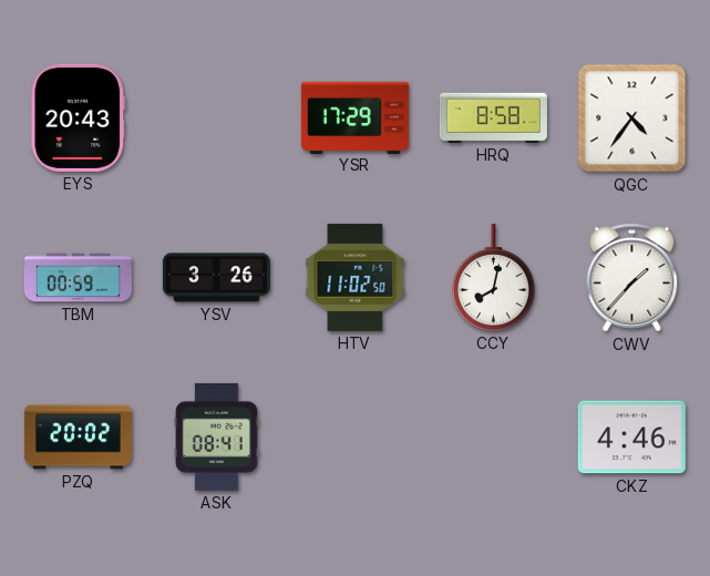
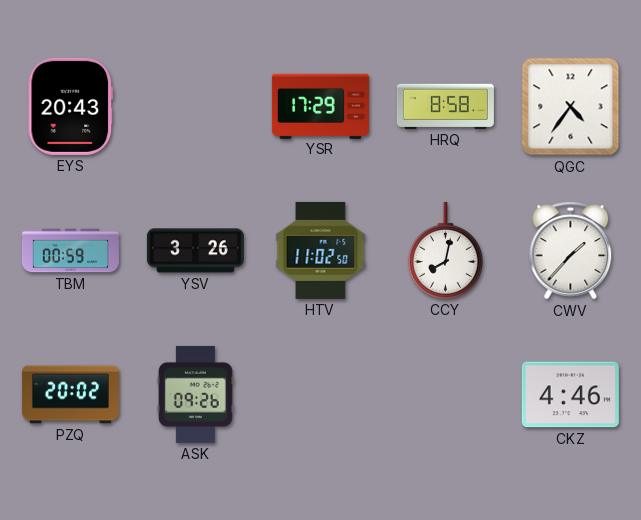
ASK: 08:41 -> 09:26
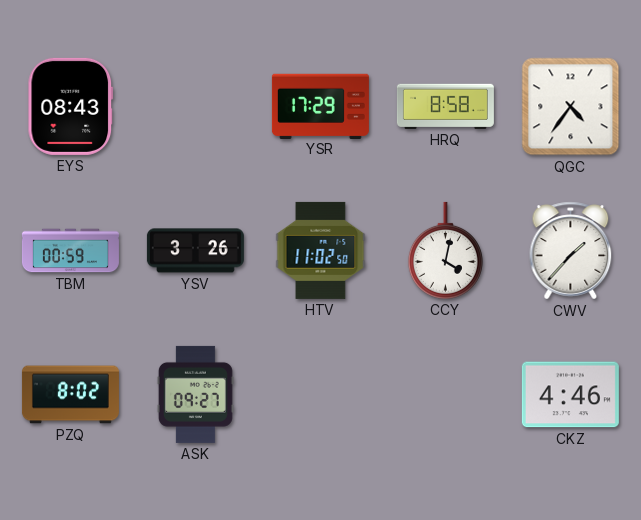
EYS: 20:43 -> 08:43
CCY: 8:02 -> 4:02
PZQ: 20:02 -> 8:02
ASK: 09:26 -> 09:27
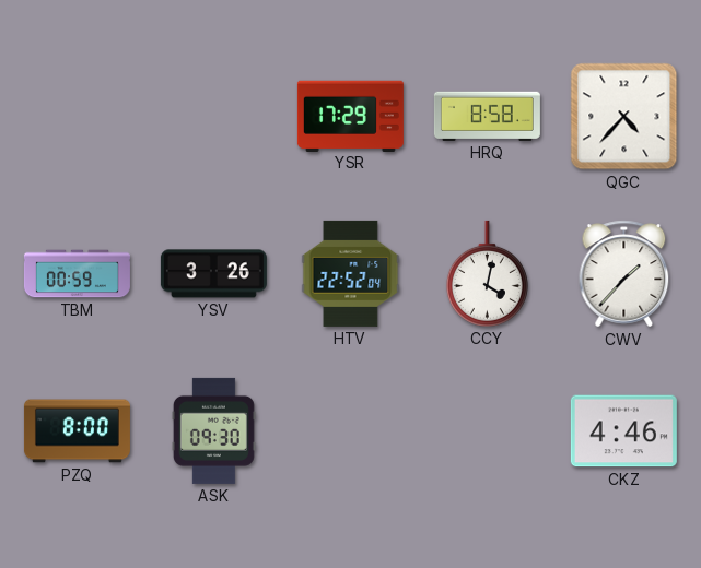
EYS: 08:43 -> none
QGC: 4:36 -> 4:37
HTV: 11:02 -> 22:52
PZQ: 8:02 -> 8:00
ASK: 09:27 -> 09:30
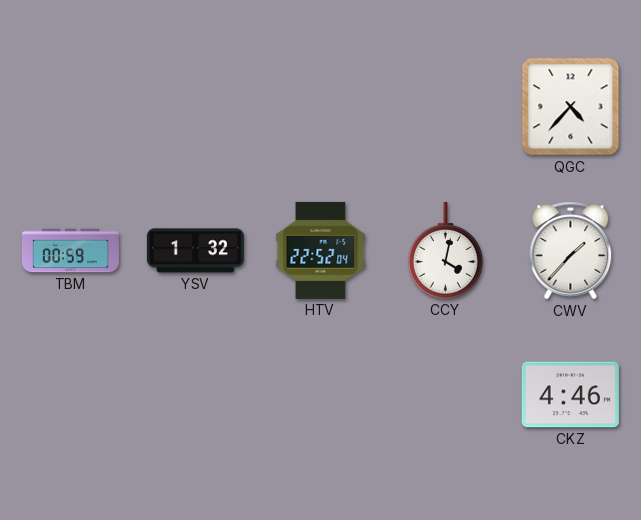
YSR: 17:29 -> none
HRQ: 8:58 -> none
YSV: 3:26 -> 1:32
PZQ: 8:00 -> none
ASK: 09:30 -> none
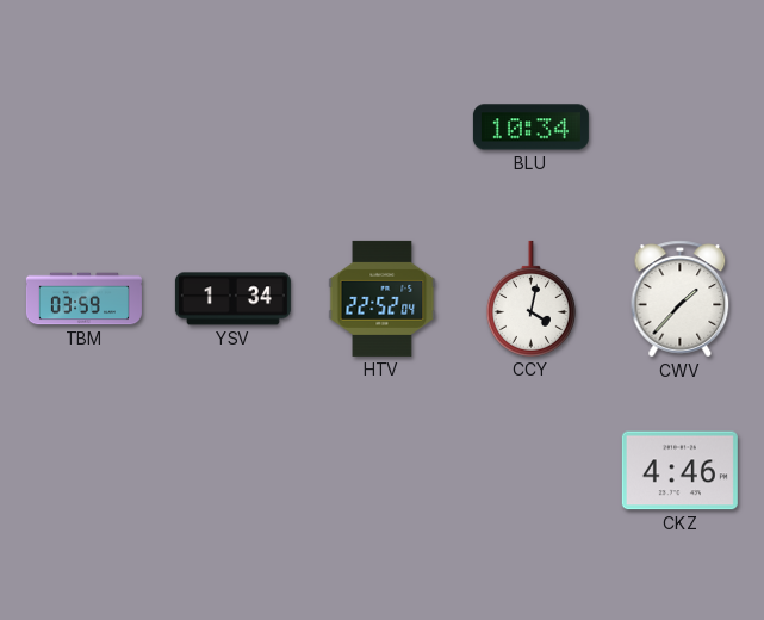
BLU: none -> 10:34
QGC: 4:37 -> none
TBM: 00:59 -> 03:59
YSV: 1:32 -> 1:34
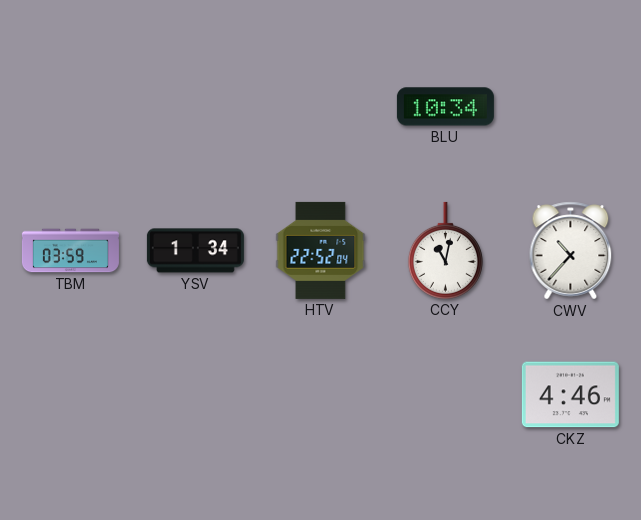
CCY: 4:02 -> 11:02
CWV: 1:37 -> 10:37
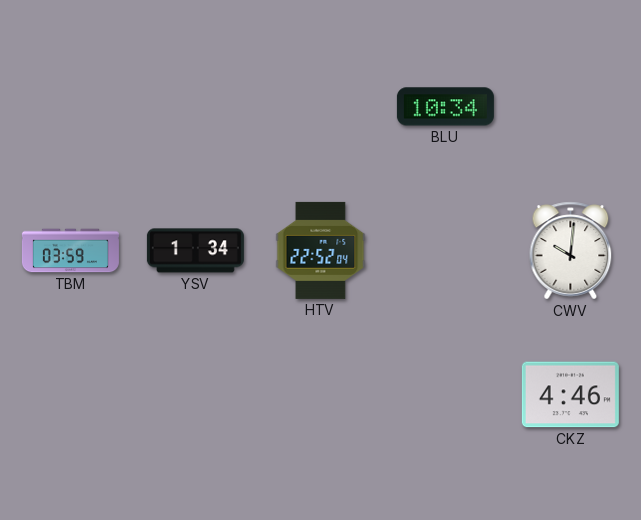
CCY: 11:02 -> none
CWV: 10:37 -> 10:01
